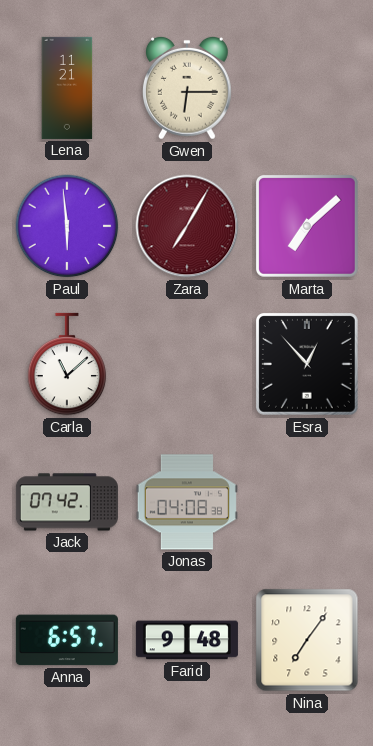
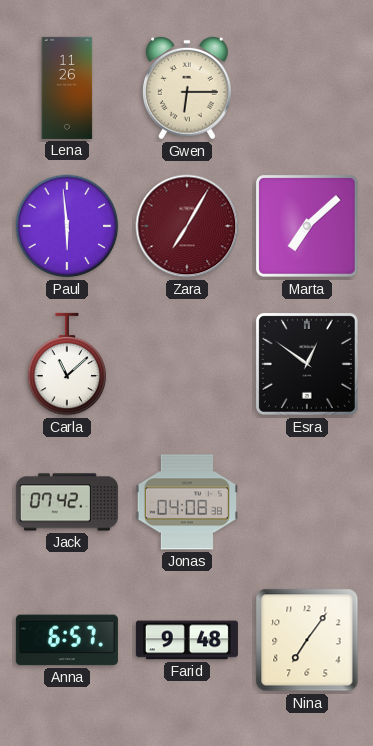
Lena: 11:21 -> 11:26
Esra: 12:53 -> 12:51
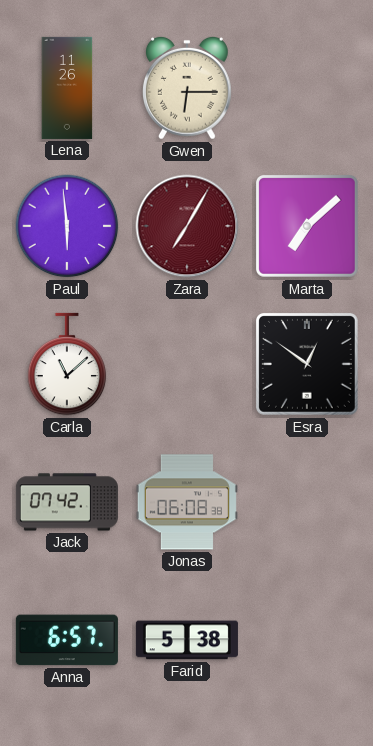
Jonas: 04:08 -> 06:08
Farid: 9:48 -> 5:38
Nina: 7:06 -> none
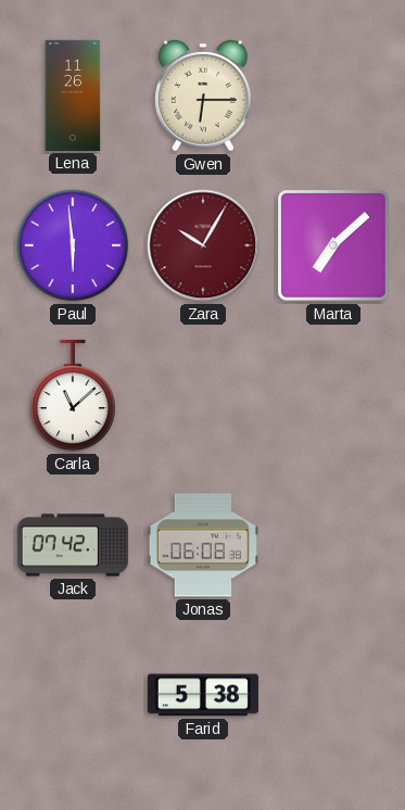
Zara: 7:05 -> 10:05
Esra: 12:51 -> none
Anna: 6:57 -> none
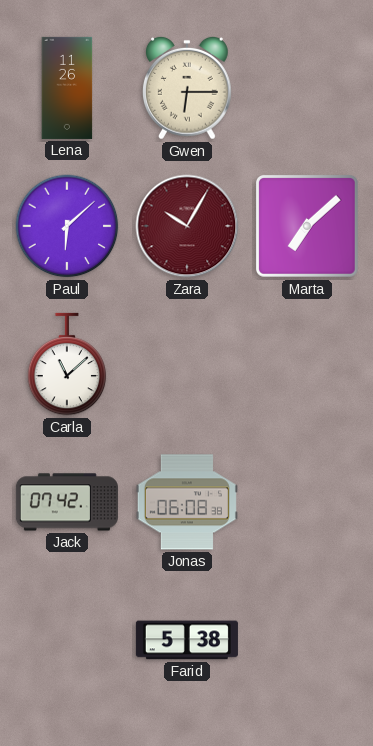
Paul: 5:59 -> 6:08
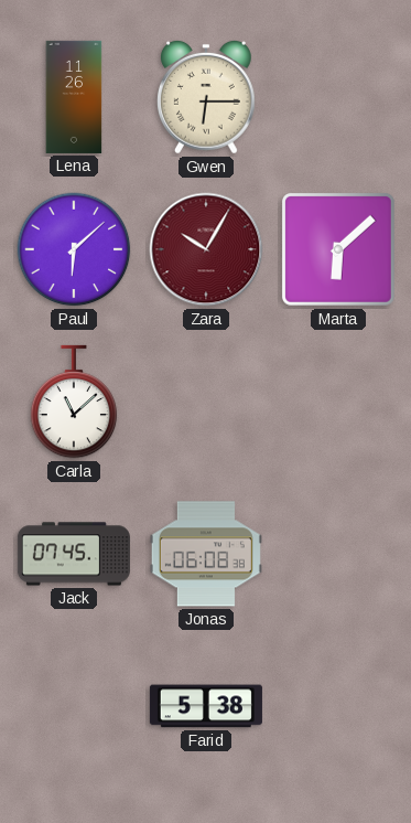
Marta: 7:08 -> 6:08
Jack: 07:42 -> 07:45
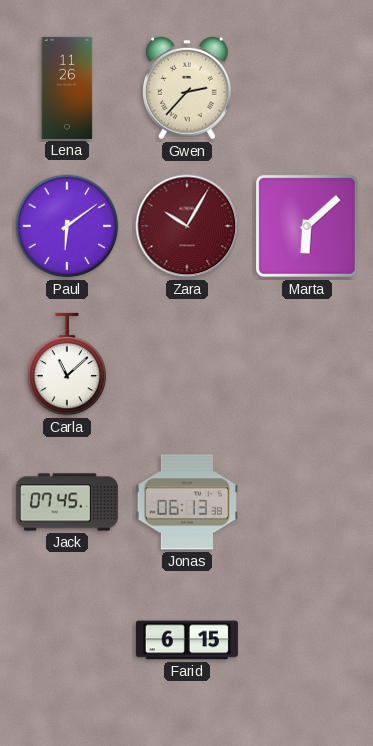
Gwen: 6:15 -> 2:37
Paul: 6:08 -> 6:09
Jonas: 06:08 -> 06:13
Farid: 5:38 -> 6:15
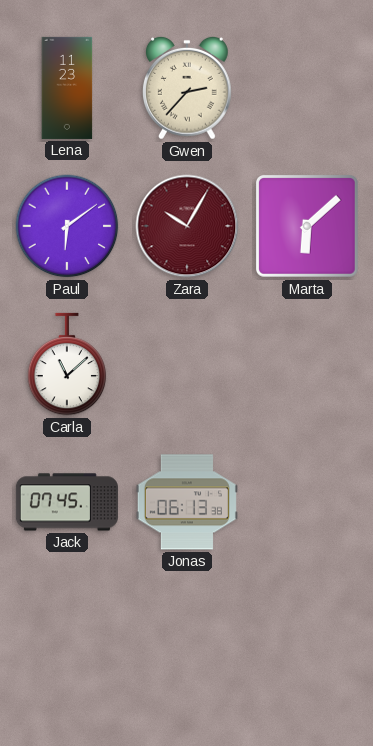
Lena: 11:26 -> 11:23
Farid: 6:15 -> none
